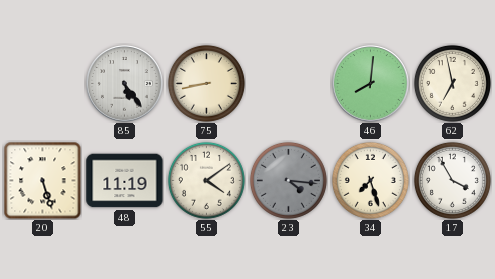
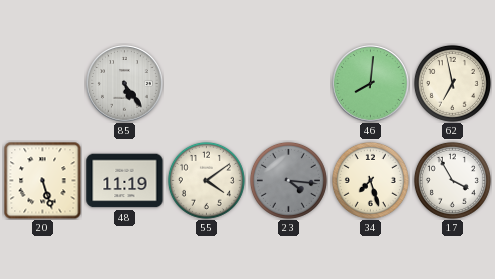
75: 8:43 -> none
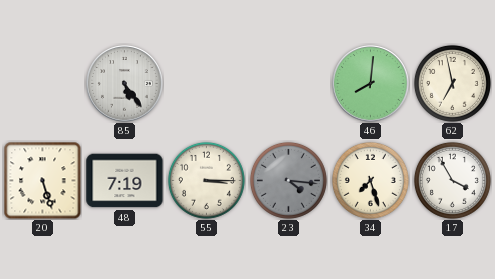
48: 11:19 -> 7:19
55: 4:09 -> 3:15
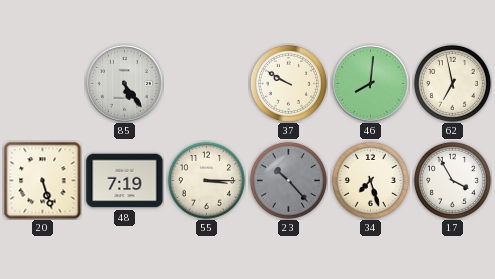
37: none -> 9:50
23: 4:16 -> 10:23
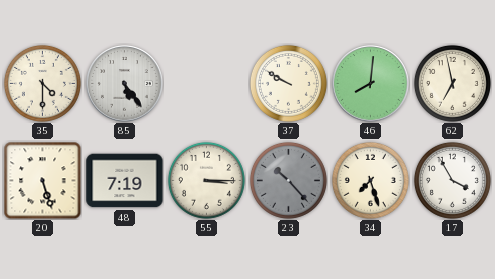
35: none -> 4:30
